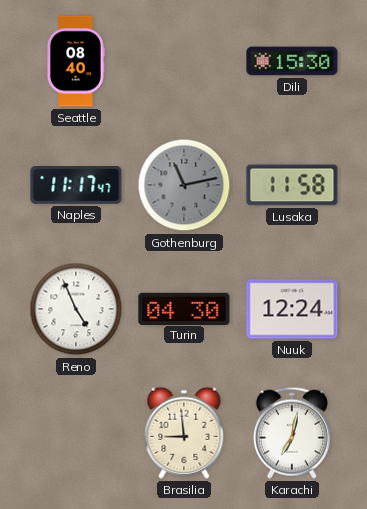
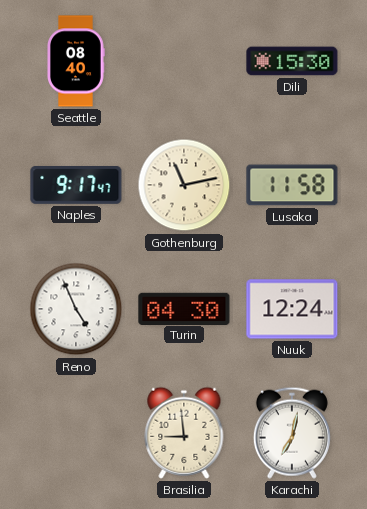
Naples: 11:17 -> 9:17
Gothenburg dial: grey -> cream
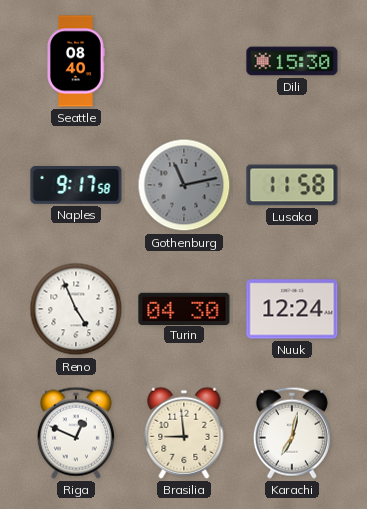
Naples: 9:17:47 -> 9:17:58
Gothenburg dial: cream -> grey
Riga: none -> 12:49
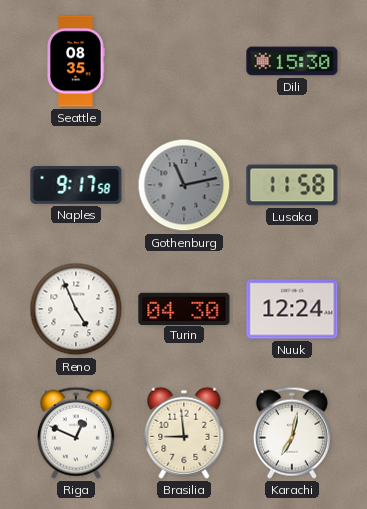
Seattle: 08:40 -> 08:35
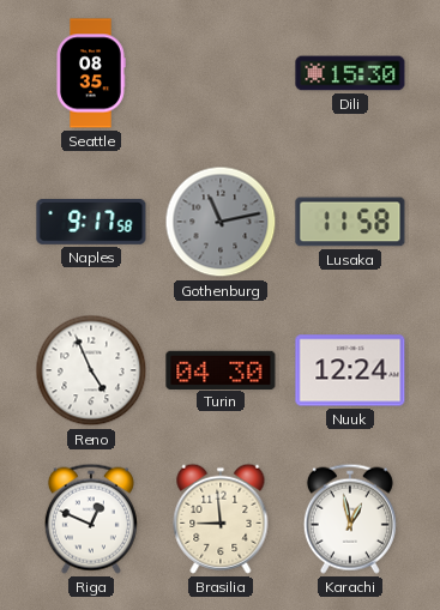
Karachi: 7:02 -> 12:58
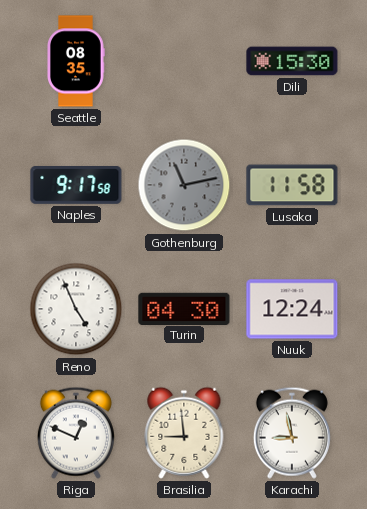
Karachi: 12:58 -> 8:58
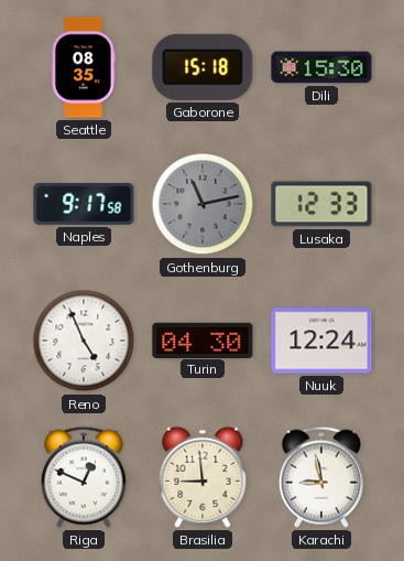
Gaborone: none -> 15:18
Lusaka: 11:58 -> 12:33
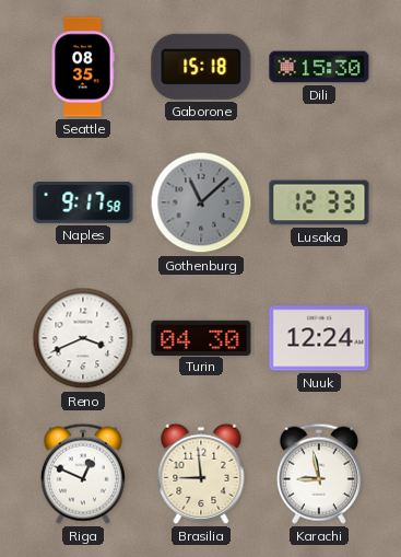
Gothenburg: 11:13 -> 11:08
Reno: 4:56 -> 3:41
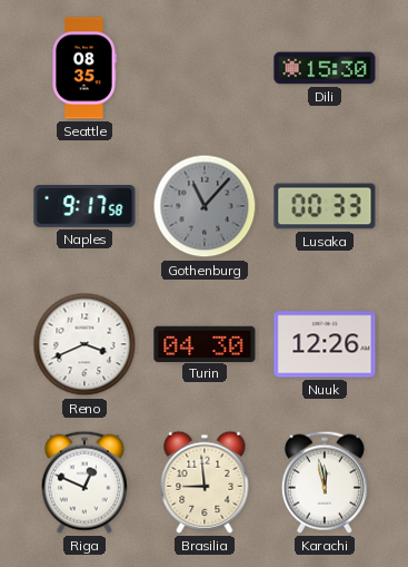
Gaborone: 15:18 -> none
Gothenburg: 11:08 -> 11:07
Lusaka: 12:33 -> 00:33
Nuuk: 12:24 -> 12:26
Karachi: 8:58 -> 11:58
